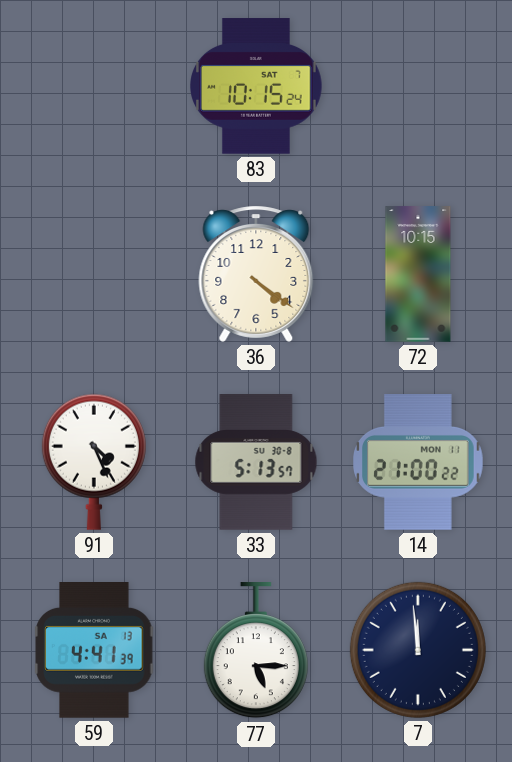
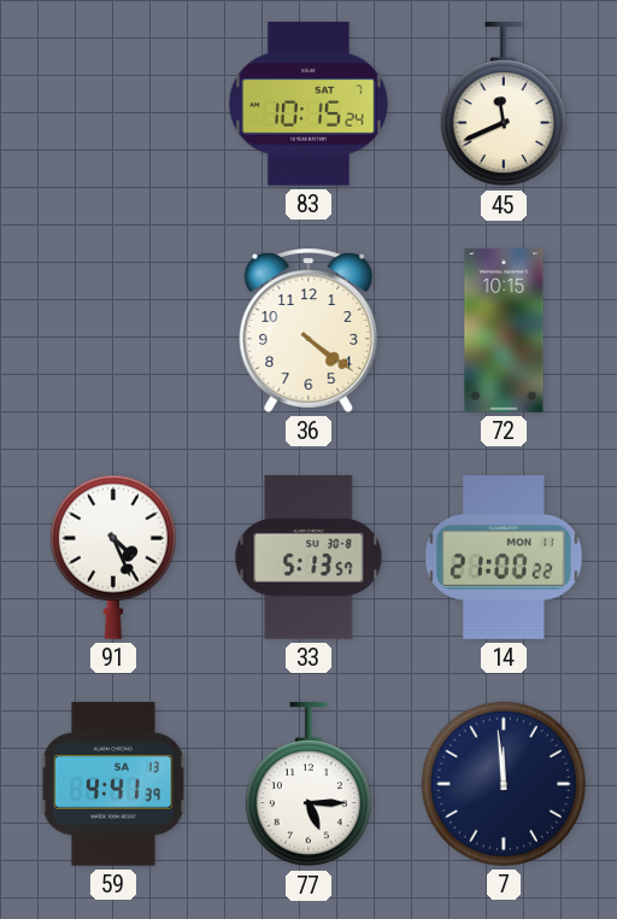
45: none -> 11:41
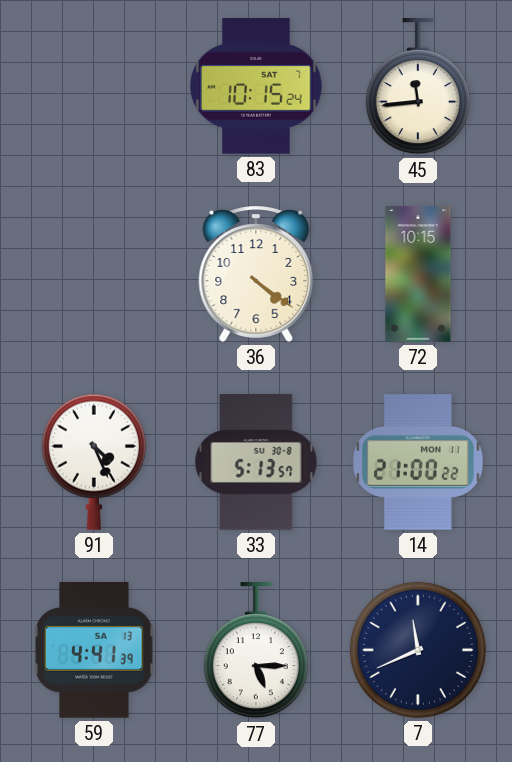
45: 11:41 -> 11:44
7: 11:59 -> 11:41
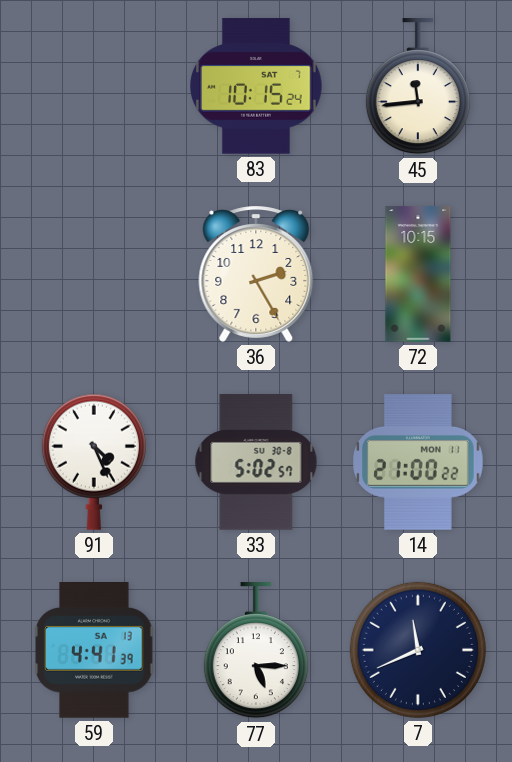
36: 4:21 -> 2:25
33: 5:13 -> 5:02
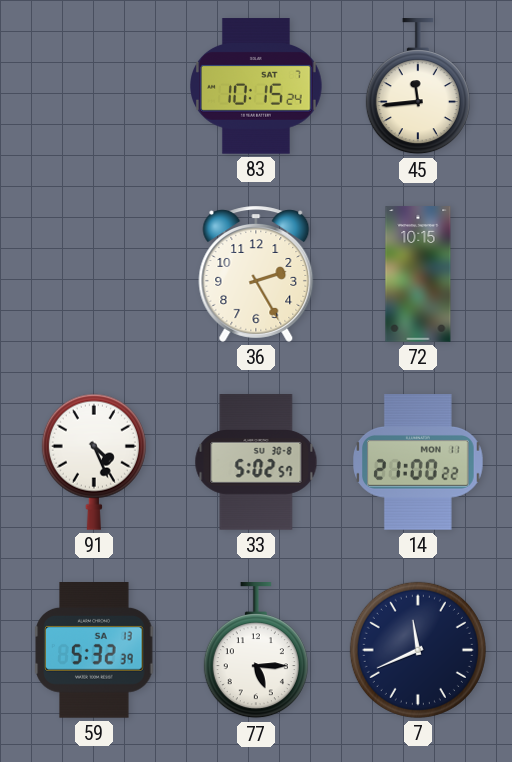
59: 4:41 -> 5:32
